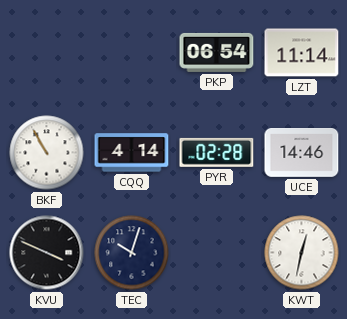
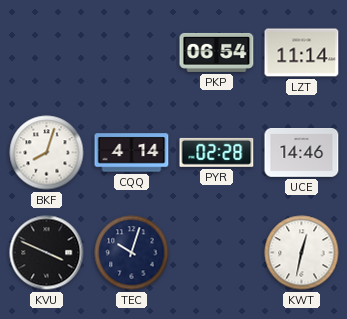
BKF: 10:55 -> 8:03
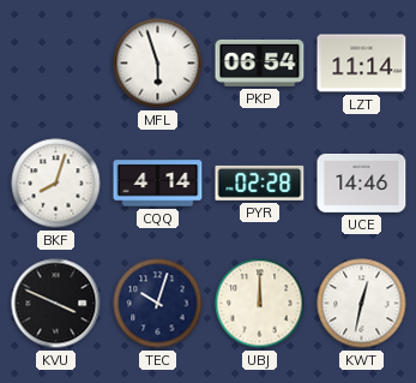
MFL: none -> 5:57
UBJ: none -> 12:00
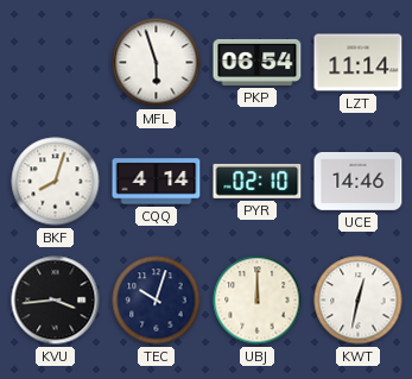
PYR: 02:28 -> 02:10
KVU: 3:49 -> 3:44
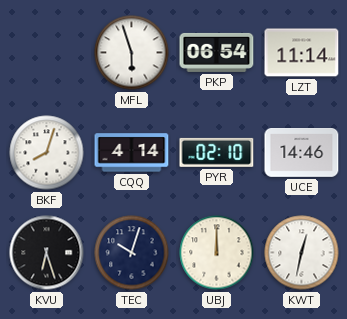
KVU: 3:44 -> 6:27
